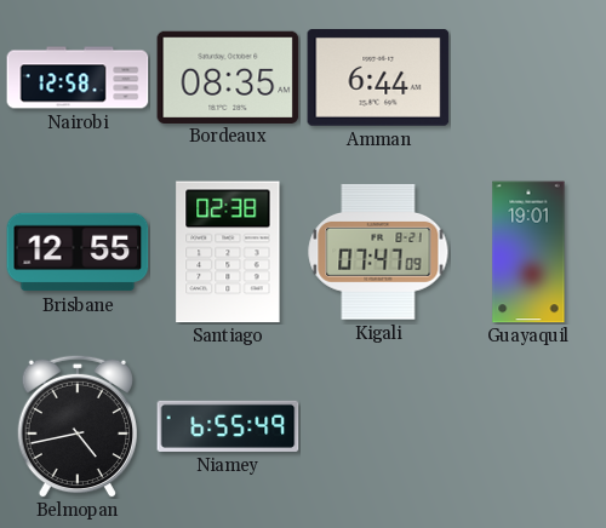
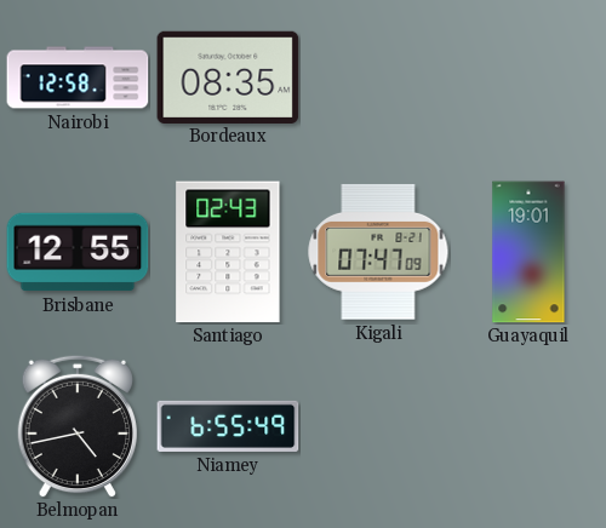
Amman: 6:44 -> none
Santiago: 02:38 -> 02:43
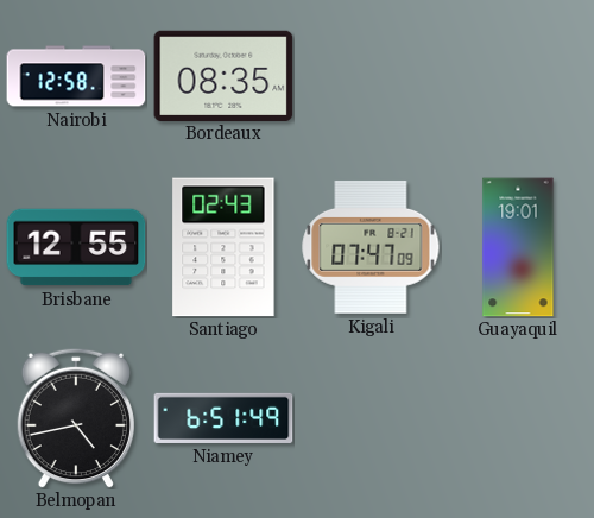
Niamey: 6:55 -> 6:51
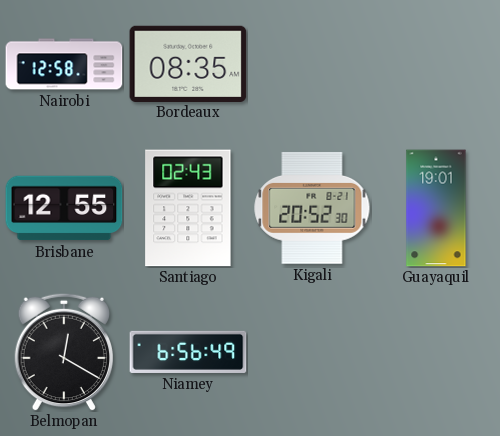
Kigali: 07:47 -> 20:52
Belmopan: 4:43 -> 12:20
Niamey: 6:51 -> 6:56
